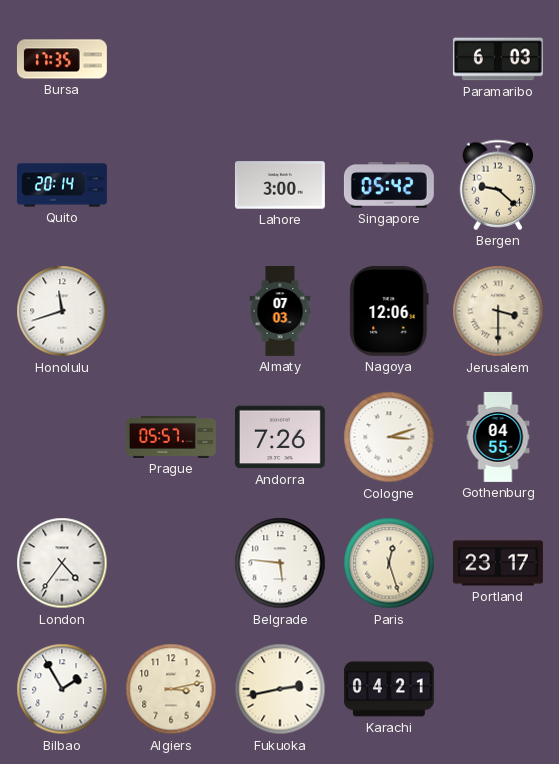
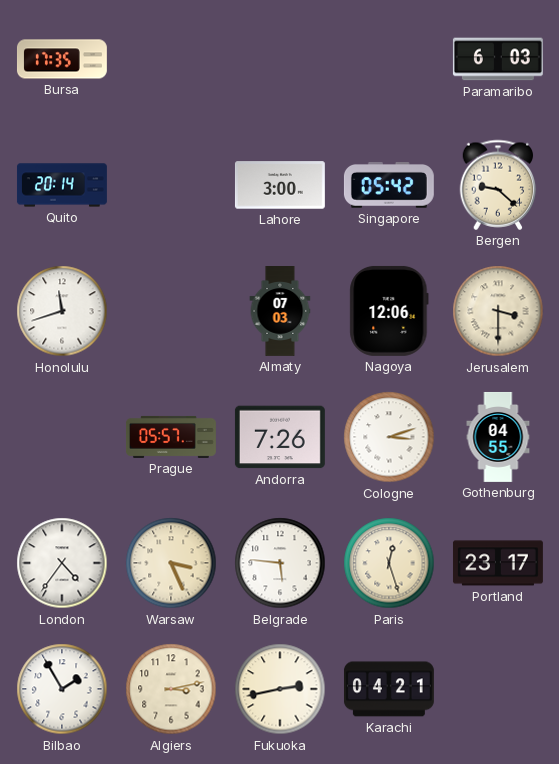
Warsaw: none -> 3:26
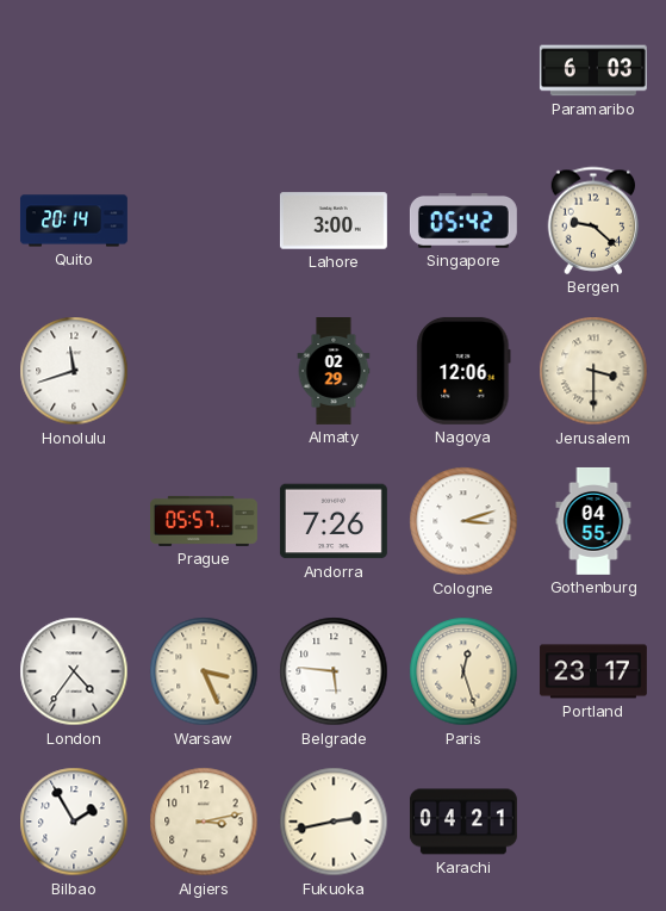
Bursa: 17:35 -> none
Almaty: 07:03 -> 02:29
